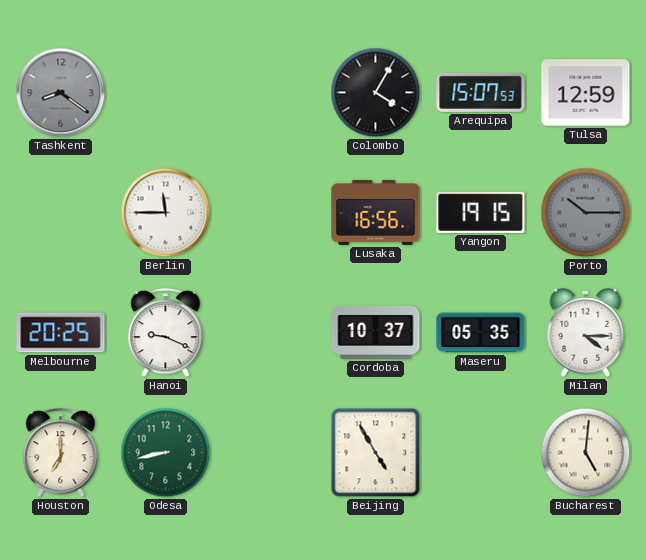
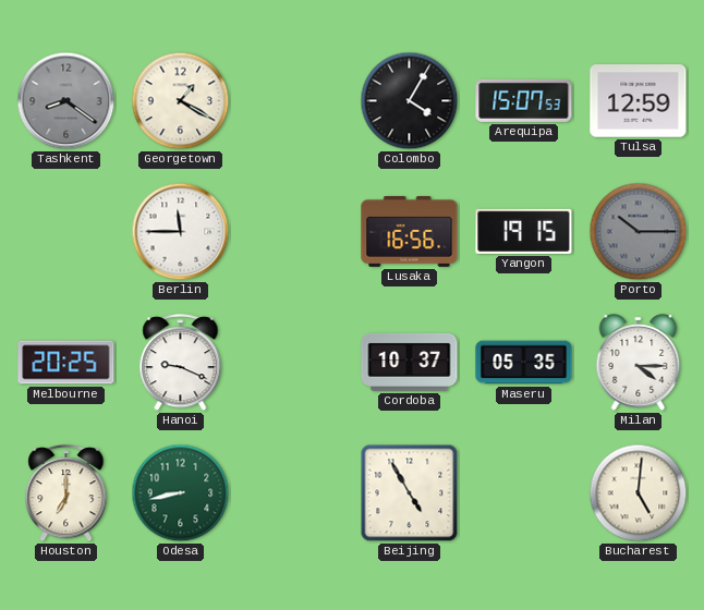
Georgetown: none -> 1:20
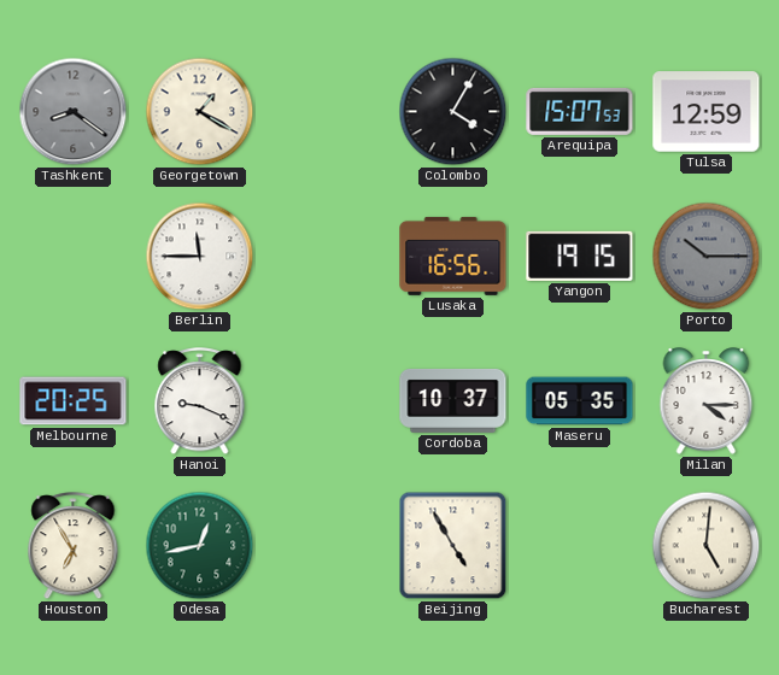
Houston: 7:00 -> 6:55
Odesa: 8:43 -> 12:43
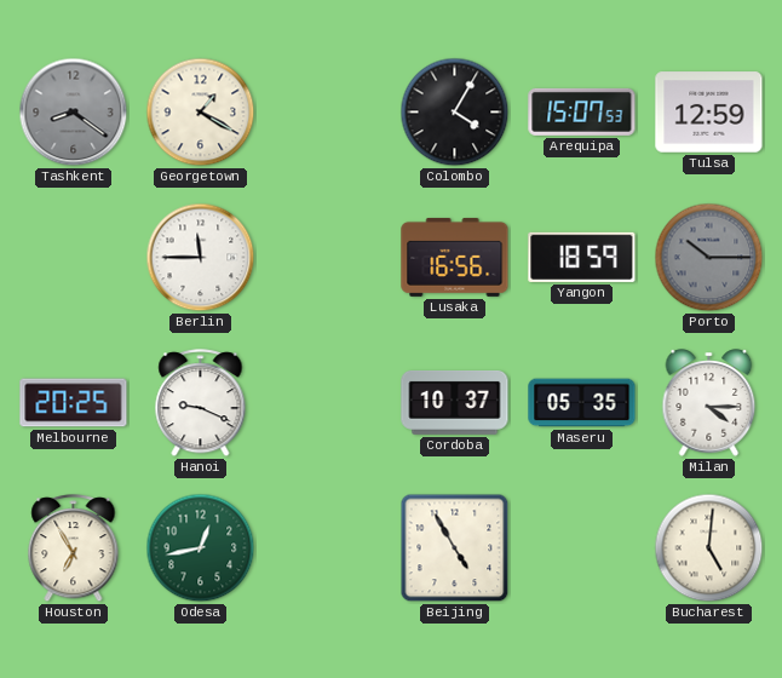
Yangon: 19:15 -> 18:59
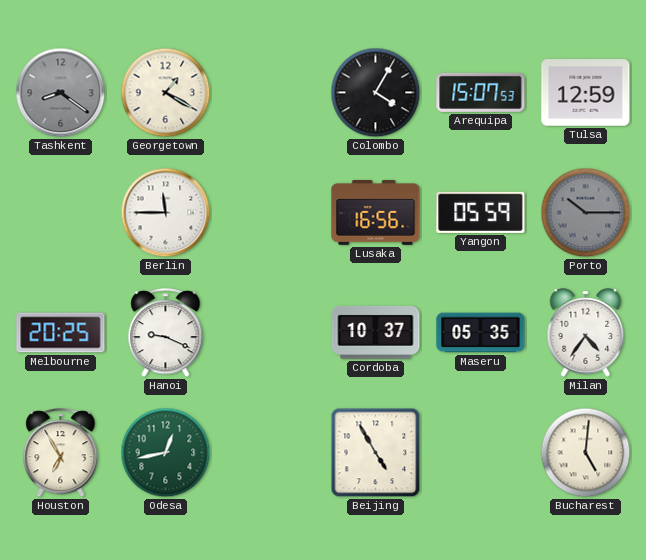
Yangon: 18:59 -> 05:59
Milan: 4:15 -> 4:36
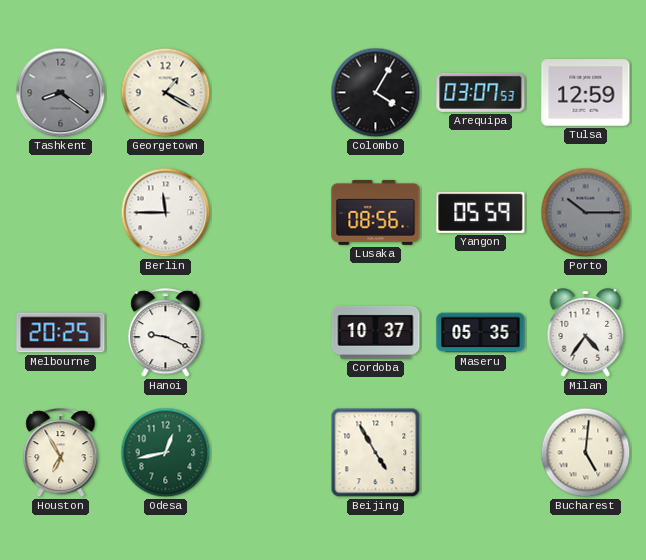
Arequipa: 15:07 -> 03:07
Lusaka: 16:56 -> 08:56
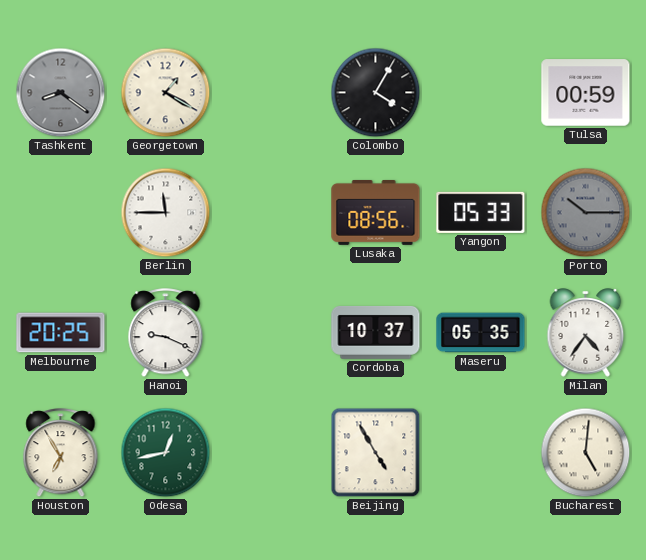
Arequipa: 03:07 -> none
Tulsa: 12:59 -> 00:59
Yangon: 05:59 -> 05:33
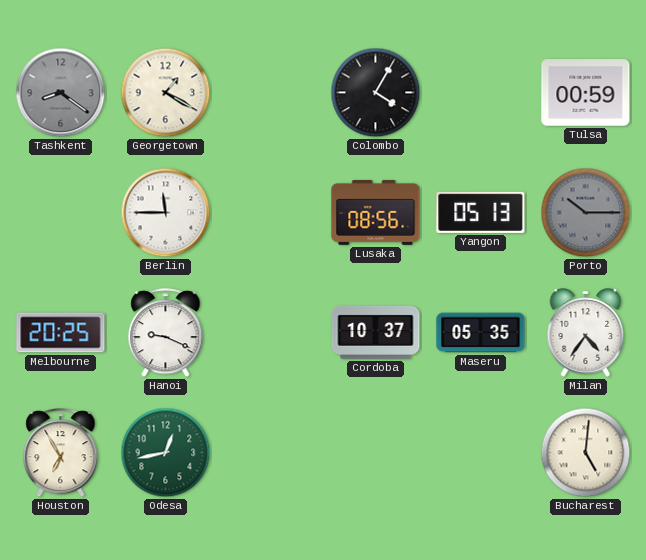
Yangon: 05:33 -> 05:13
Beijing: 4:55 -> none
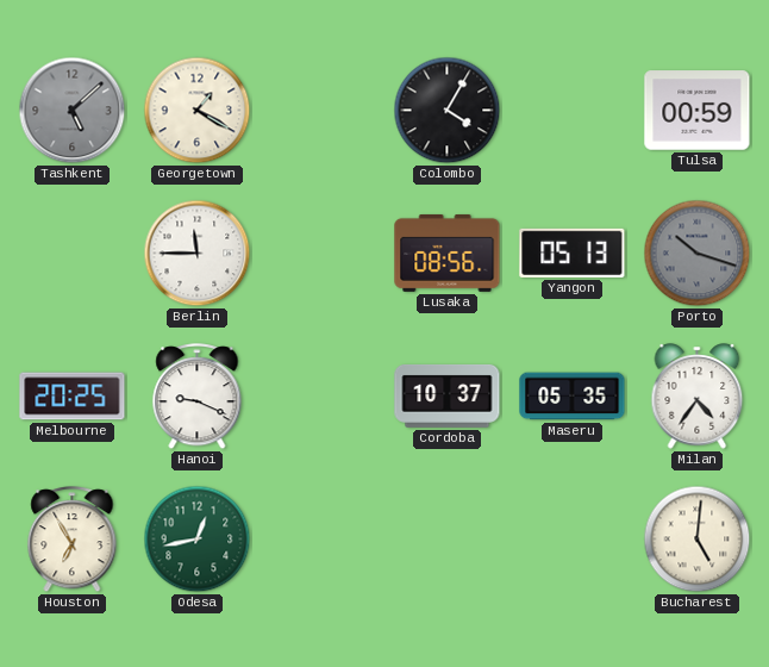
Tashkent: 8:21 -> 5:08
Porto: 10:15 -> 10:18
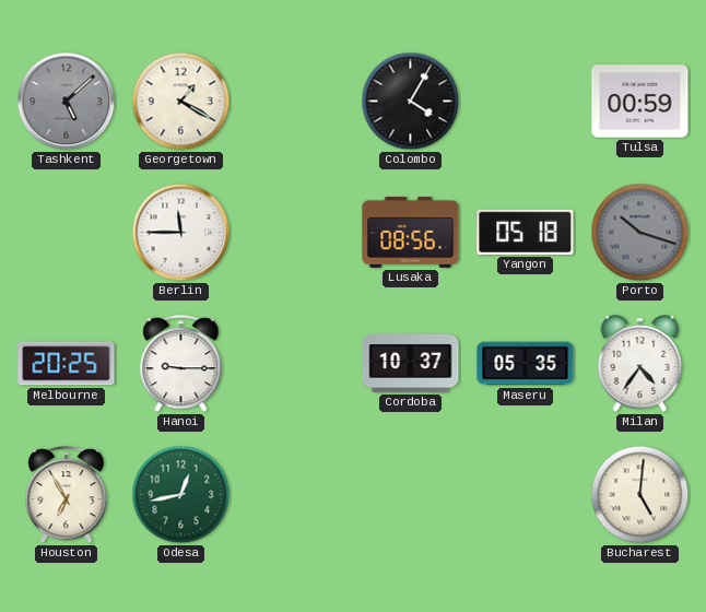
Yangon: 05:13 -> 05:18
Hanoi: 9:19 -> 9:15
